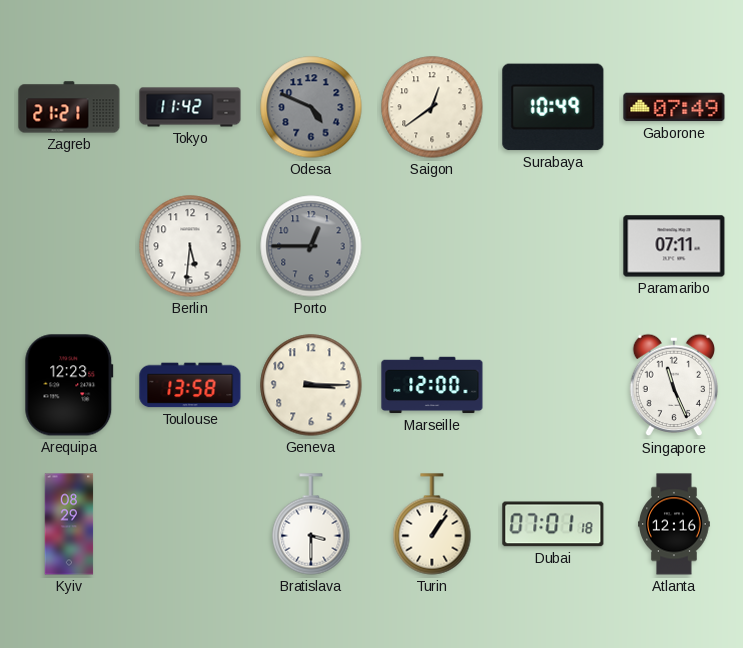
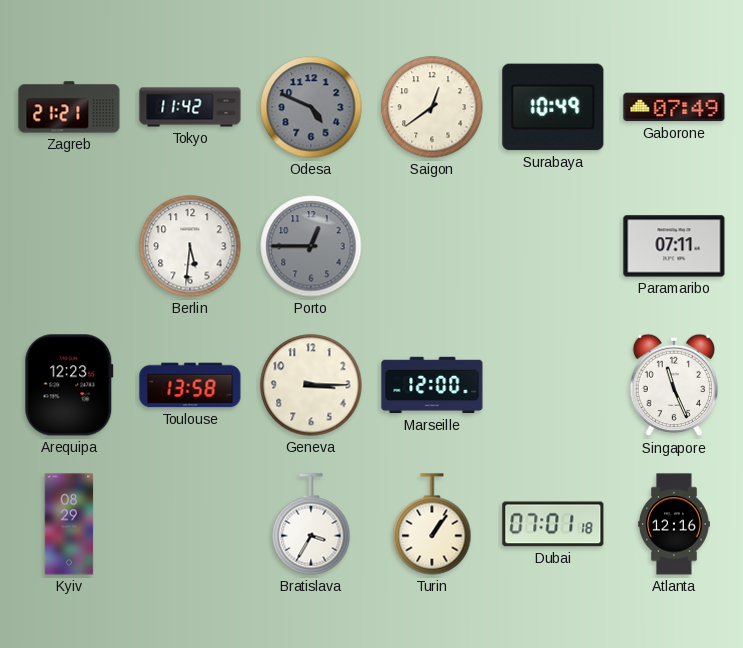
Bratislava: 3:30 -> 3:35
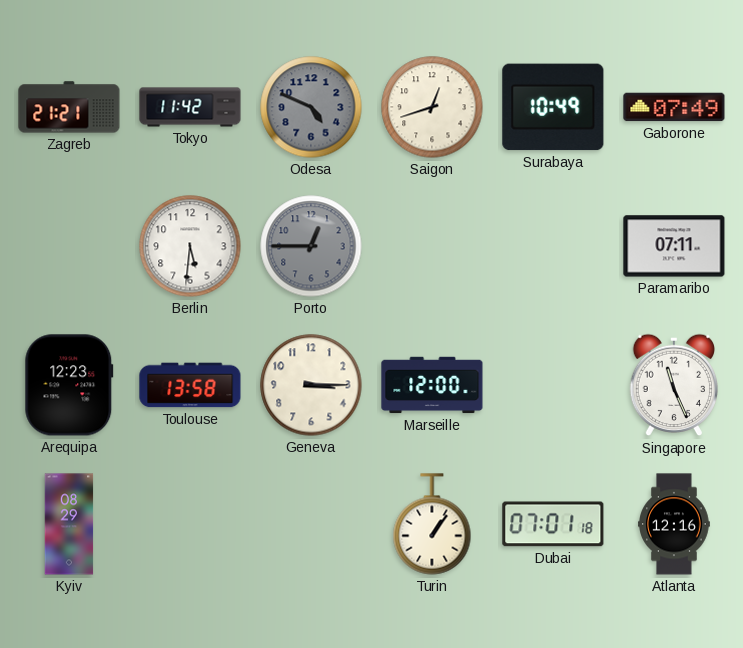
Saigon: 12:39 -> 12:42
Bratislava: 3:35 -> none
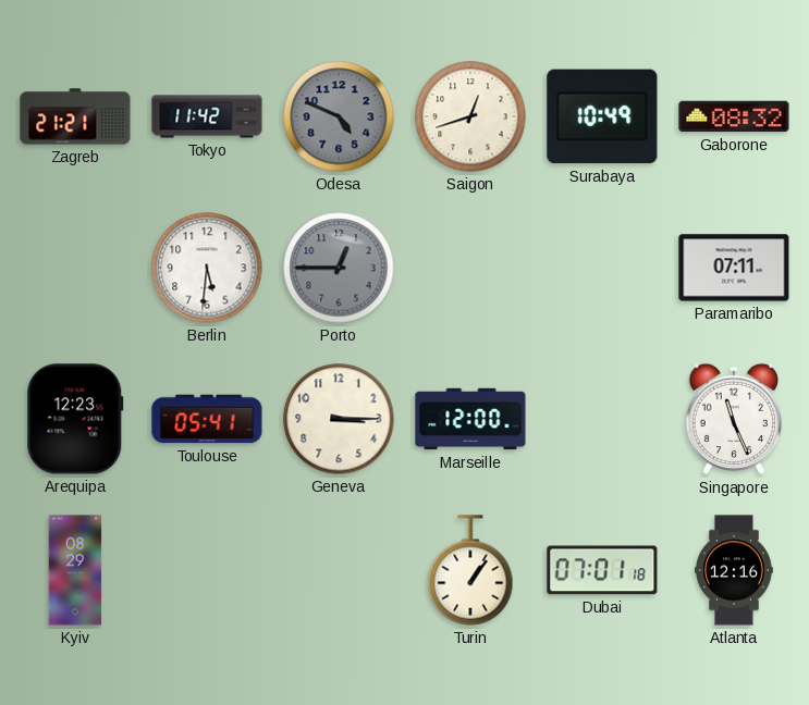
Gaborone: 07:49 -> 08:32
Toulouse: 13:58 -> 05:41
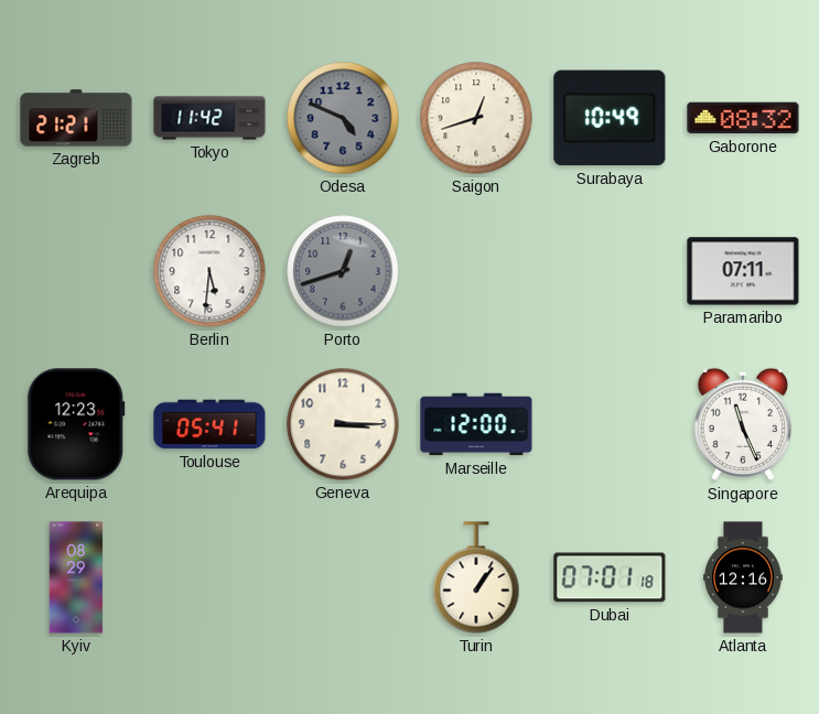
Porto: 12:45 -> 12:42
